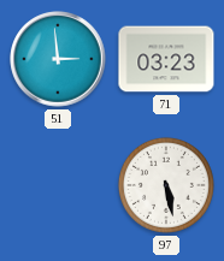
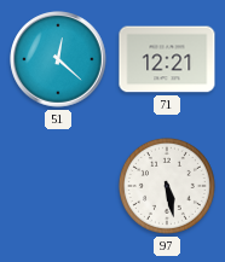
51: 2:59 -> 12:22
71: 03:23 -> 12:21
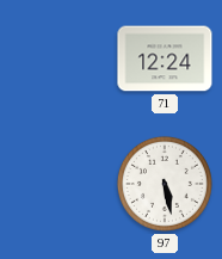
51: 12:22 -> none
71: 12:21 -> 12:24
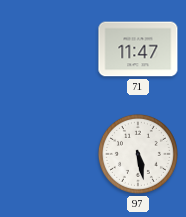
71: 12:24 -> 11:47
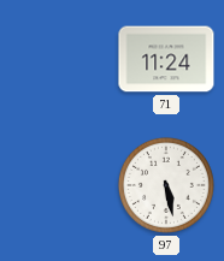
71: 11:47 -> 11:24
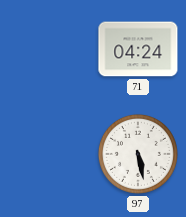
71: 11:24 -> 04:24
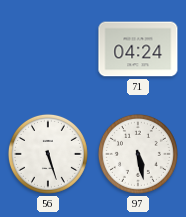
56: none -> 5:27
